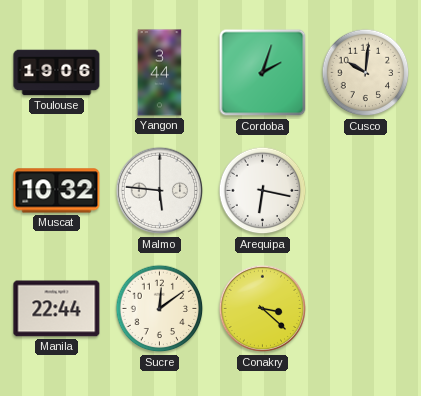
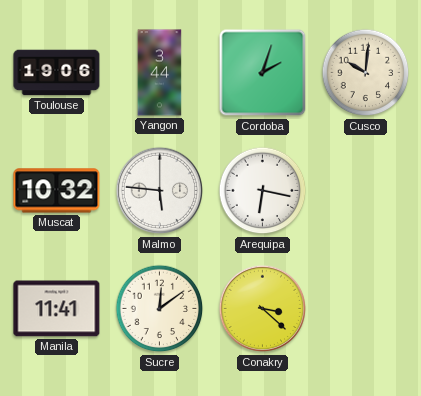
Manila: 22:44 -> 11:41
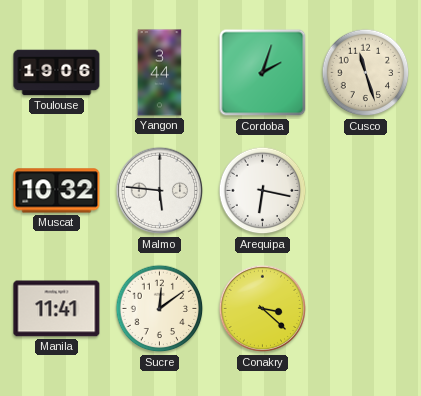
Cusco: 10:01 -> 11:27
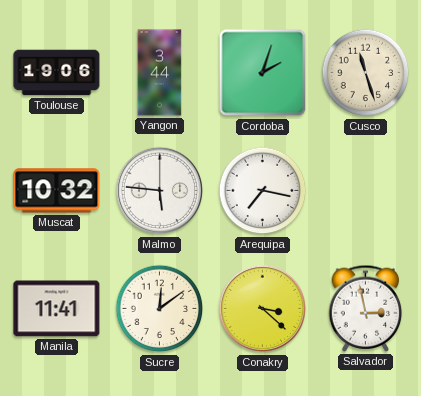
Arequipa: 6:17 -> 7:17
Salvador: none -> 2:58
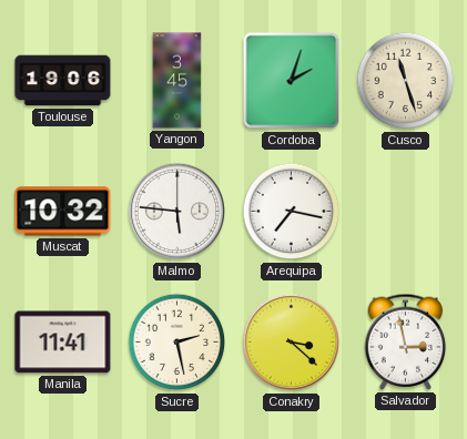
Yangon: 3:44 -> 3:45
Sucre: 12:09 -> 2:28
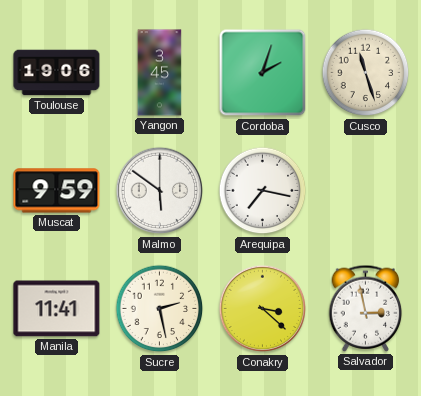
Muscat: 10:32 -> 9:59
Malmo: 5:46 -> 5:51
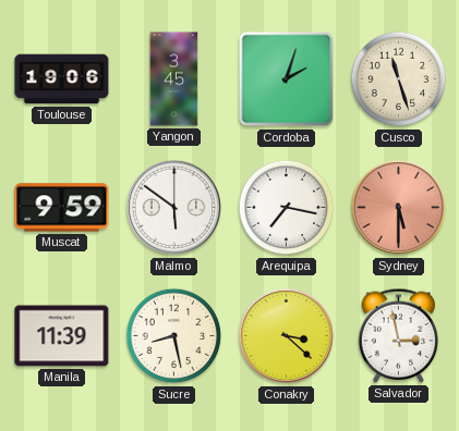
Sydney: none -> 5:30
Manila: 11:41 -> 11:39
Sucre: 2:28 -> 8:28
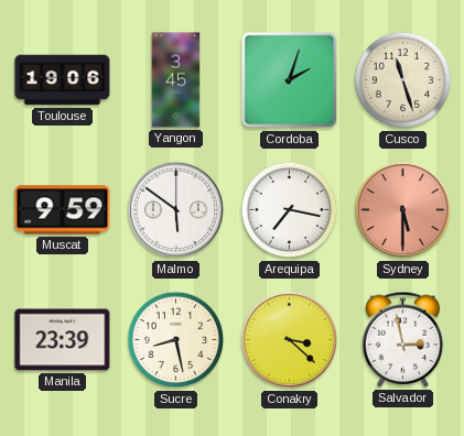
Manila: 11:39 -> 23:39
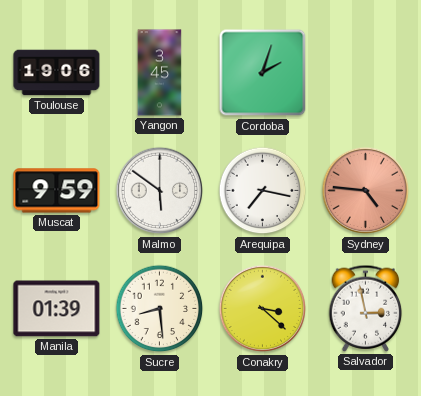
Cusco: 11:27 -> none
Sydney: 5:30 -> 4:46
Manila: 23:39 -> 01:39
Sucre: 8:28 -> 8:29
